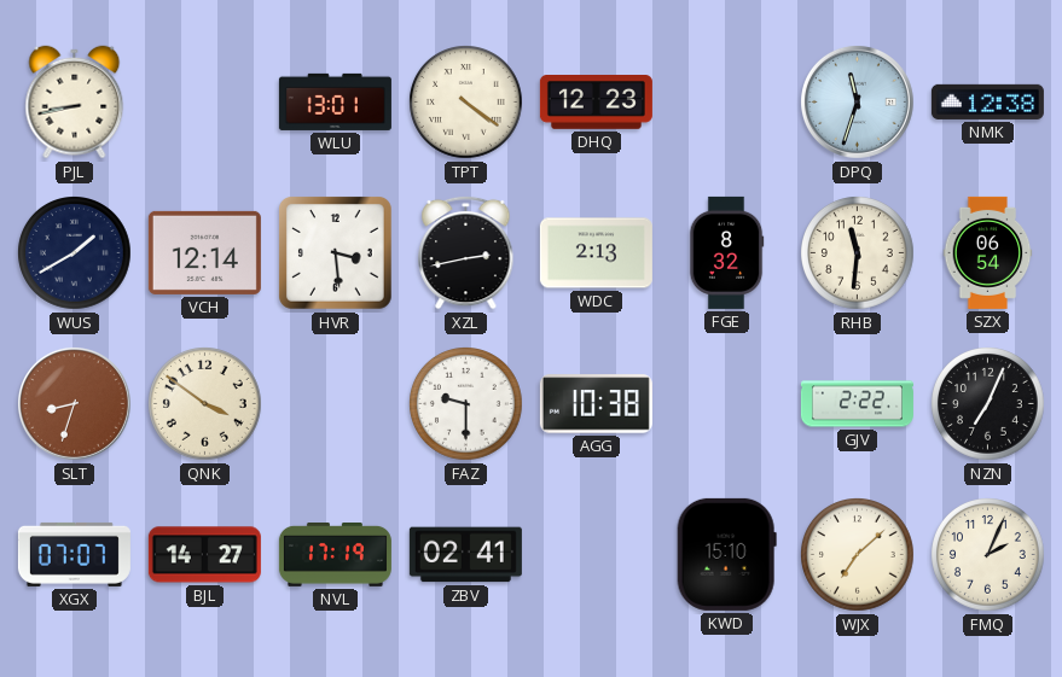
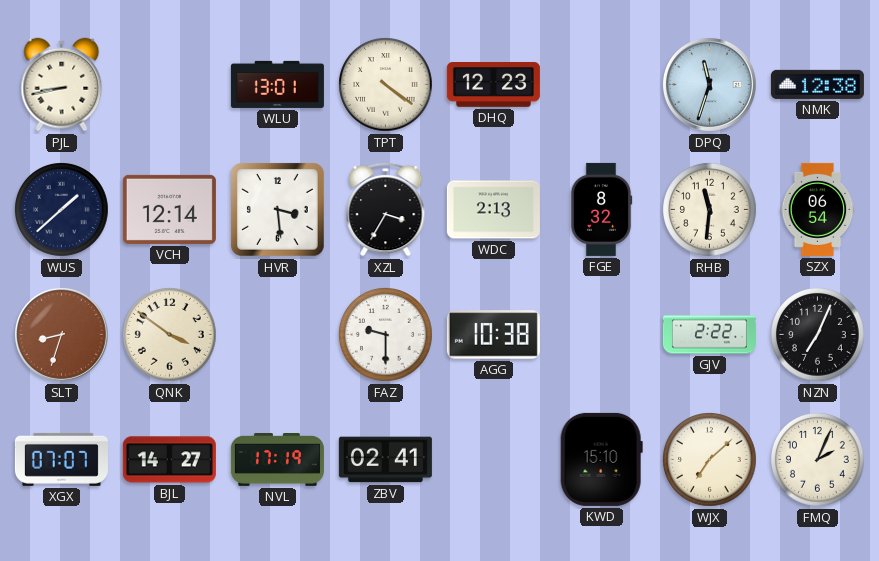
WUS: 1:40 -> 1:38
XZL: 2:43 -> 3:35
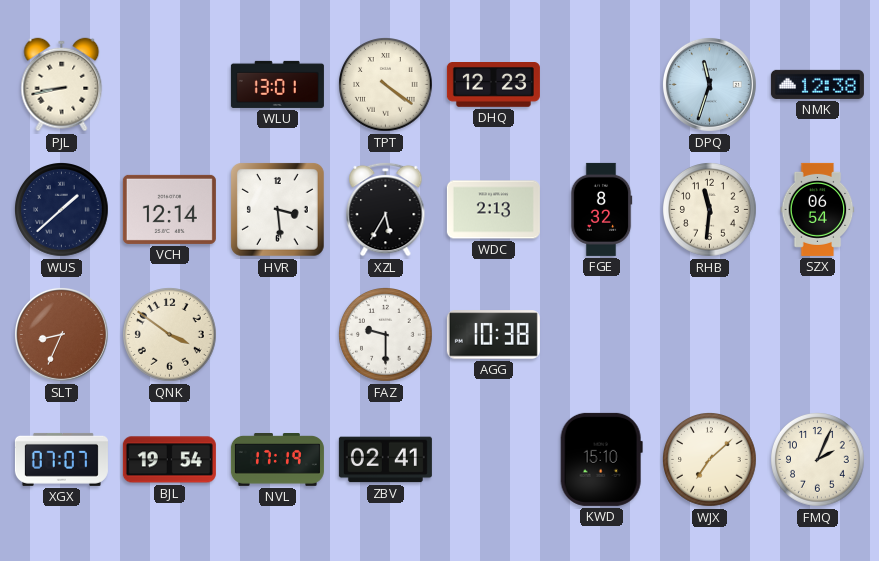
XZL: 3:35 -> 5:35
SLT: 8:33 -> 8:34
GJV: 2:22 -> none
NZN: 7:04 -> none
BJL: 14:27 -> 19:54
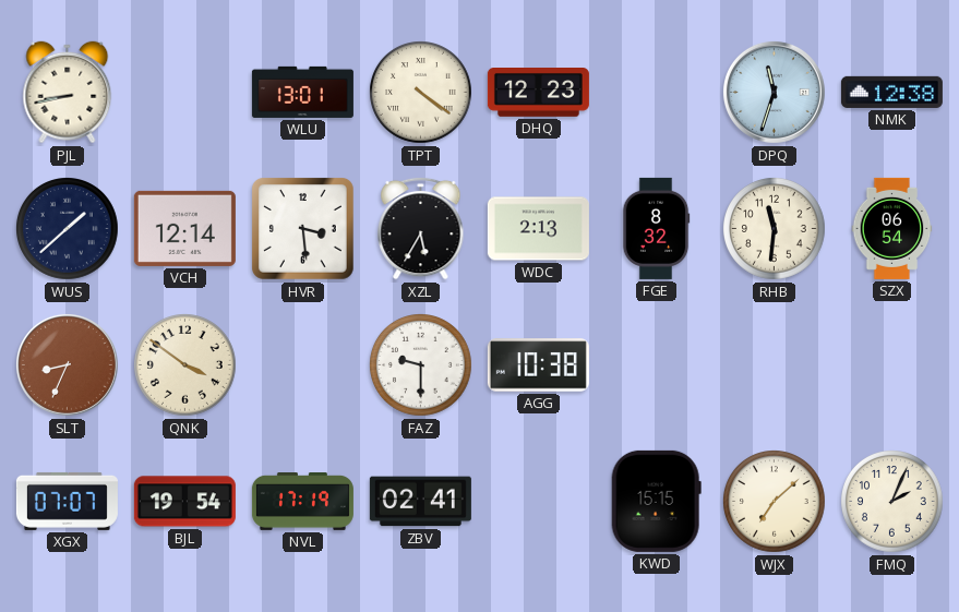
KWD: 15:10 -> 15:15
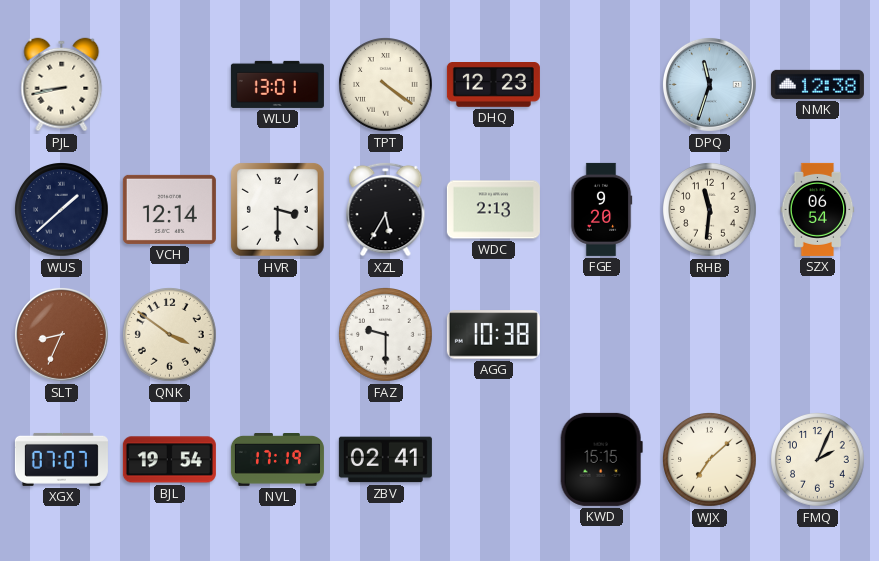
HVR: 3:29 -> 3:30
FGE: 8:32 -> 9:20
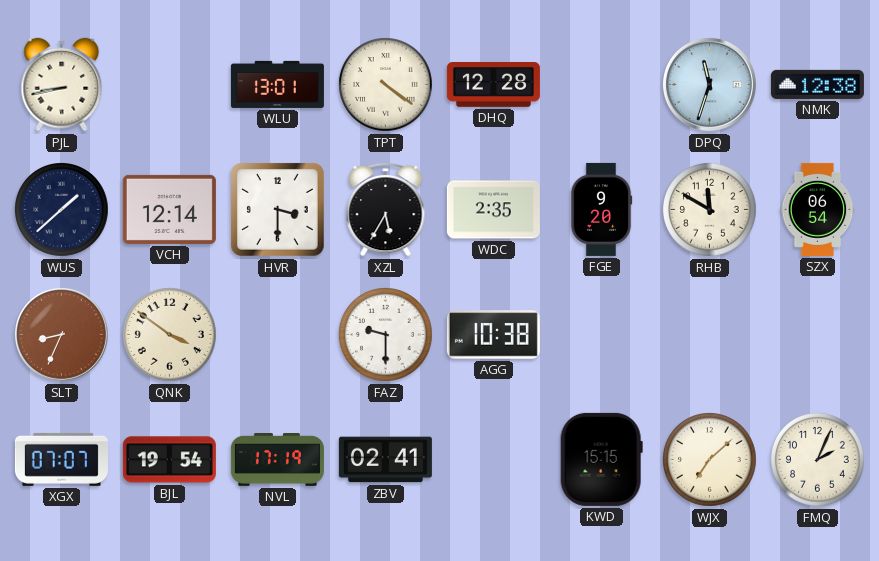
DHQ: 12:23 -> 12:28
WDC: 2:13 -> 2:35
RHB: 11:31 -> 11:50
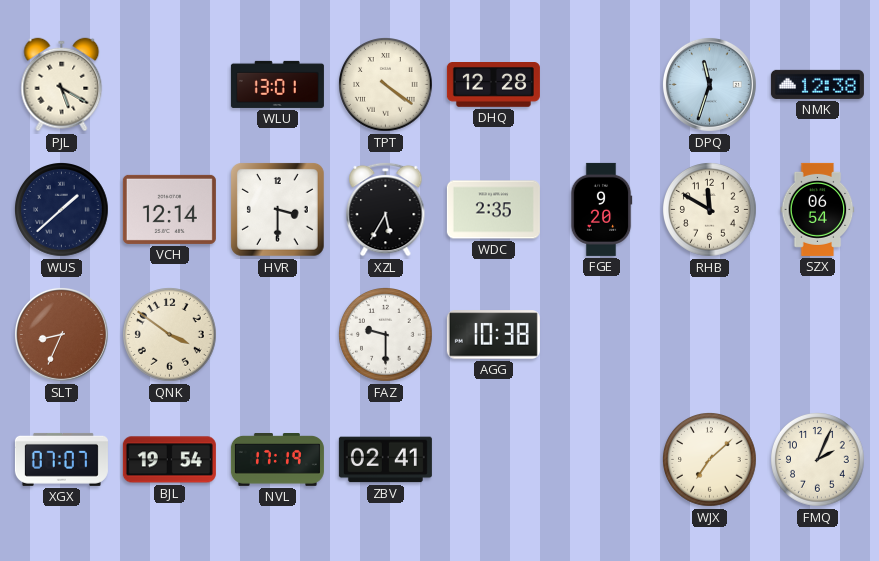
PJL: 8:43 -> 5:20
KWD: 15:15 -> none
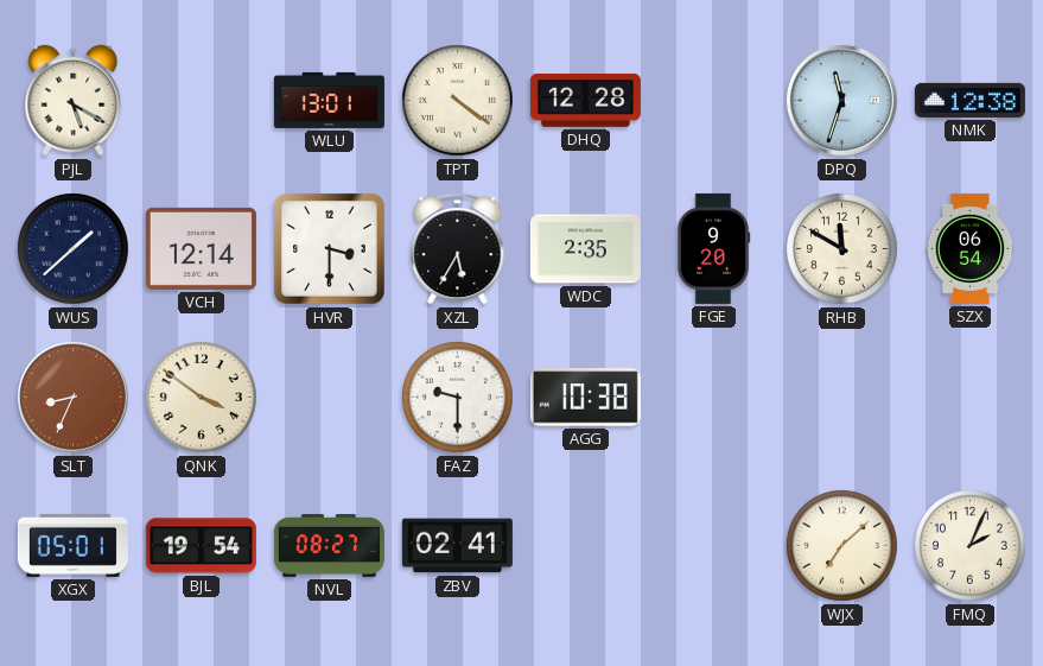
XGX: 07:07 -> 05:01
NVL: 17:19 -> 08:27
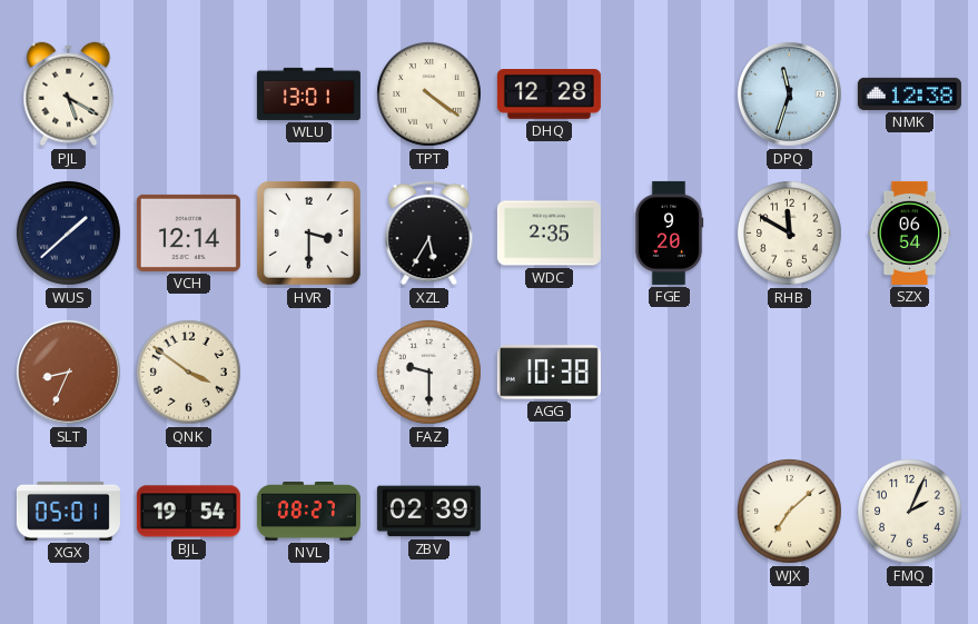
ZBV: 02:41 -> 02:39
